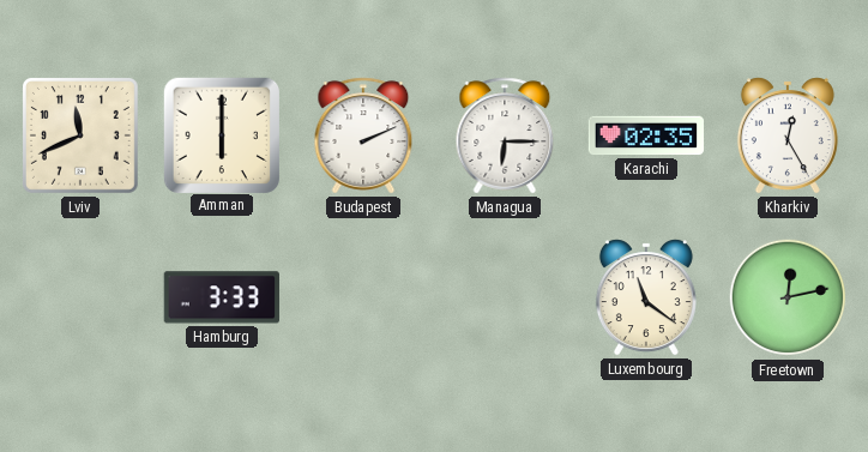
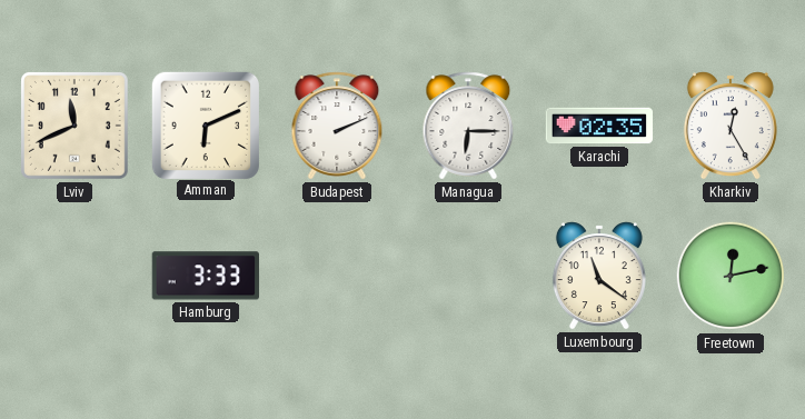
Amman: 6:00 -> 6:11
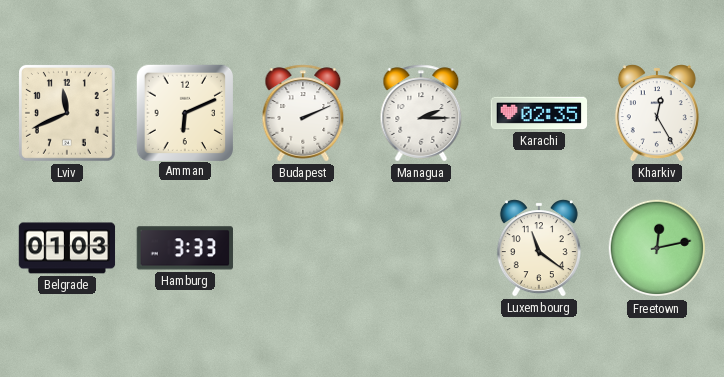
Managua: 6:15 -> 2:15
Belgrade: none -> 01:03
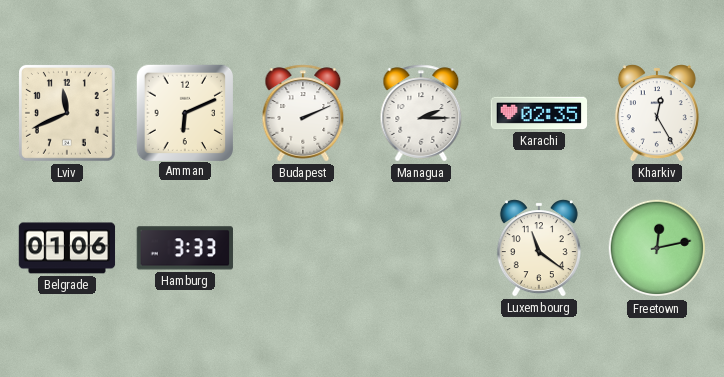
Belgrade: 01:03 -> 01:06
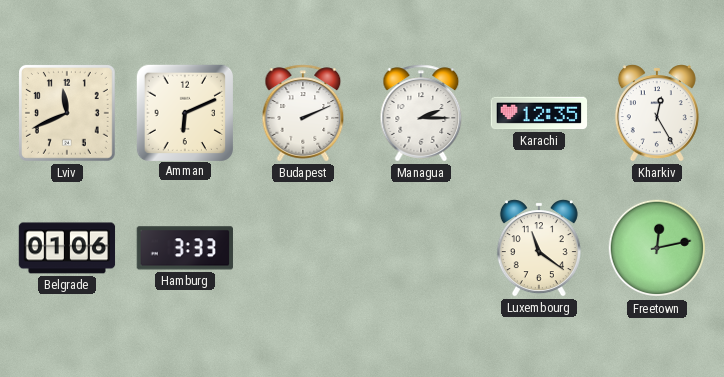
Karachi: 02:35 -> 12:35
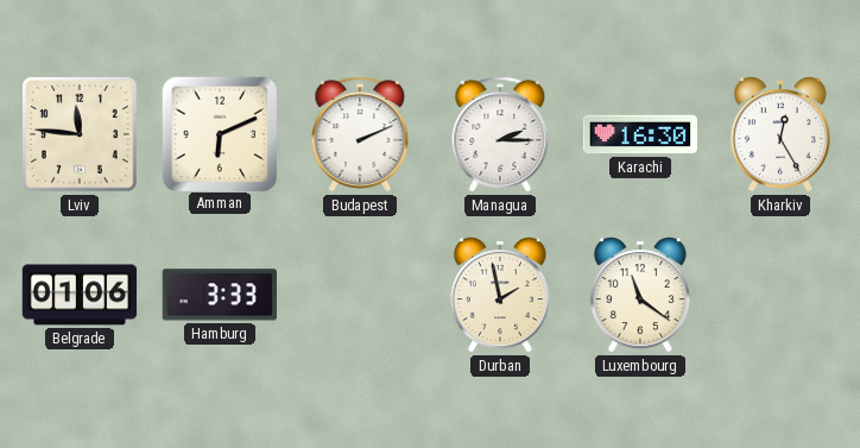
Lviv: 11:41 -> 11:46
Karachi: 12:35 -> 16:30
Durban: none -> 1:58
Freetown: 12:13 -> none
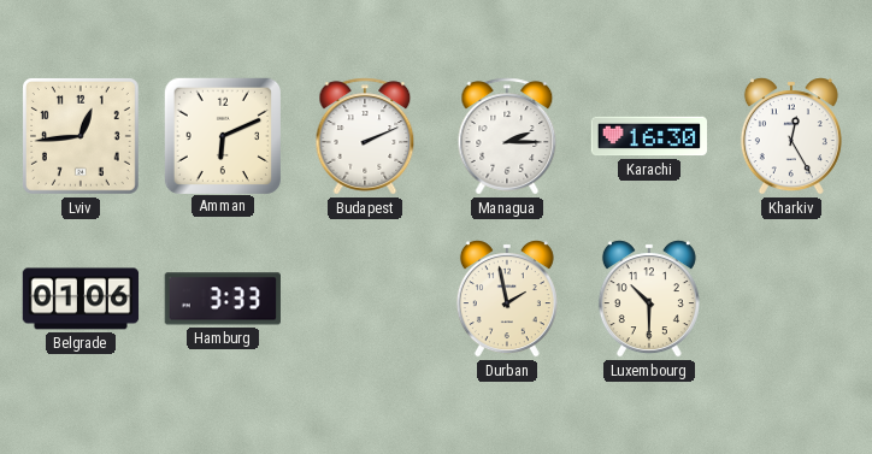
Lviv: 11:46 -> 12:44
Luxembourg: 11:21 -> 10:30
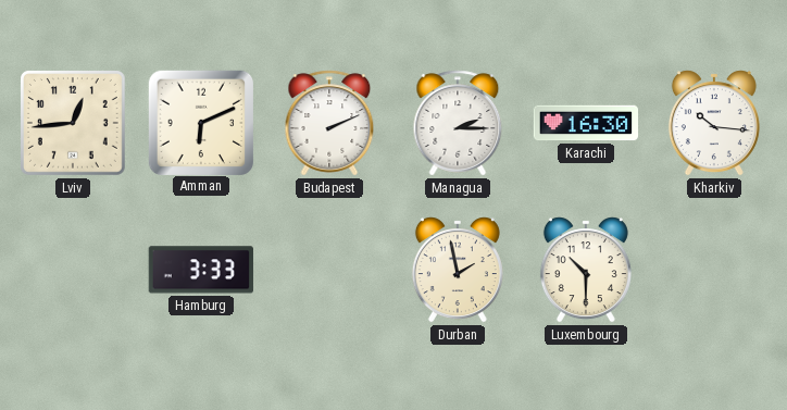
Kharkiv: 12:25 -> 10:16
Belgrade: 01:06 -> none
